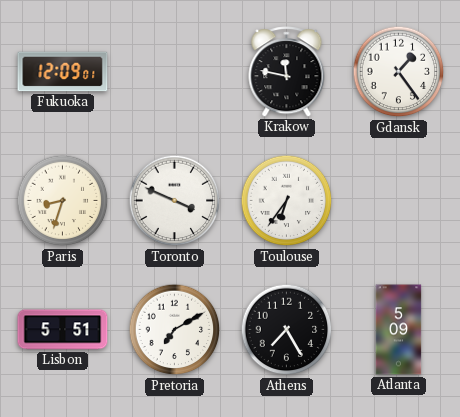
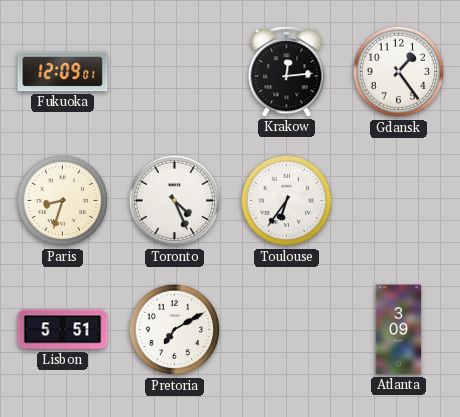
Krakow: 11:47 -> 12:14
Toronto: 3:49 -> 4:26
Athens: 7:25 -> none
Atlanta: 5:09 -> 3:09
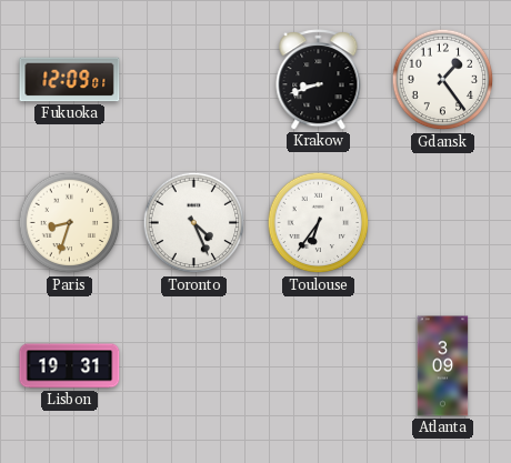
Krakow: 12:14 -> 8:42
Lisbon: 5:51 -> 19:31
Pretoria: 7:10 -> none
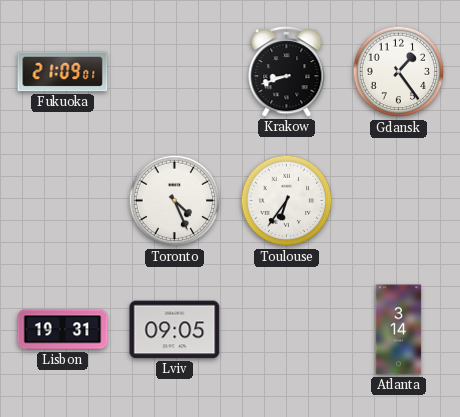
Fukuoka: 12:09 -> 21:09
Paris: 8:33 -> none
Lviv: none -> 09:05
Atlanta: 3:09 -> 3:14
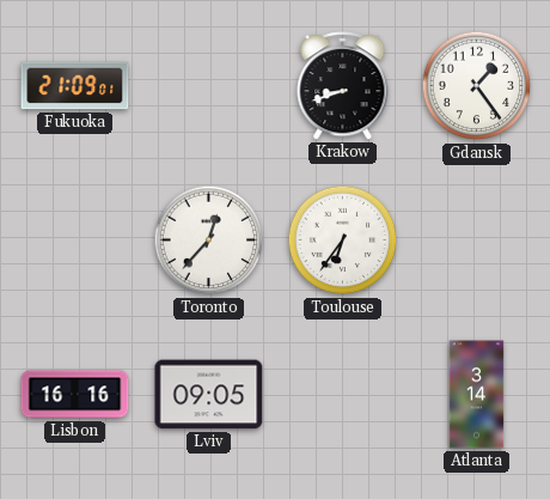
Toronto: 4:26 -> 12:37
Lisbon: 19:31 -> 16:16
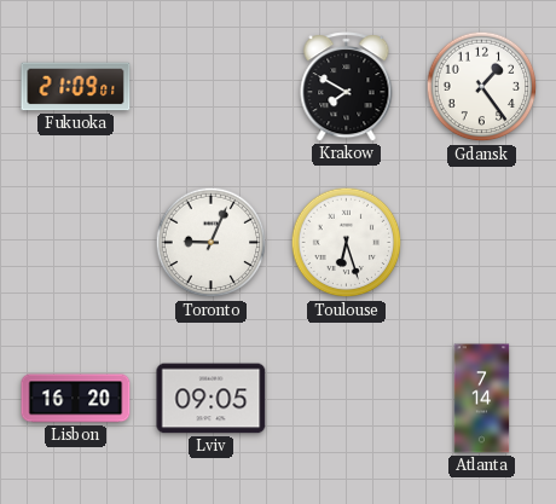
Krakow: 8:42 -> 7:50
Toronto: 12:37 -> 9:04
Toulouse: 6:36 -> 6:27
Lisbon: 16:16 -> 16:20
Atlanta: 3:14 -> 7:14
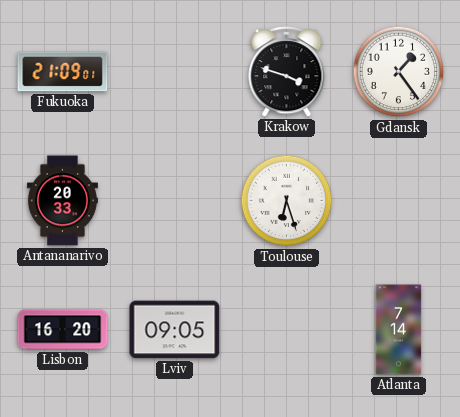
Krakow: 7:50 -> 3:48
Antananarivo: none -> 20:33
Toronto: 9:04 -> none
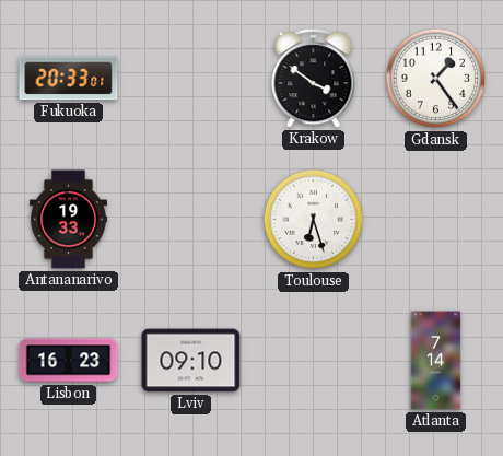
Fukuoka: 21:09 -> 20:33
Krakow: 3:48 -> 3:51
Antananarivo: 20:33 -> 19:33
Lisbon: 16:20 -> 16:23
Lviv: 09:05 -> 09:10
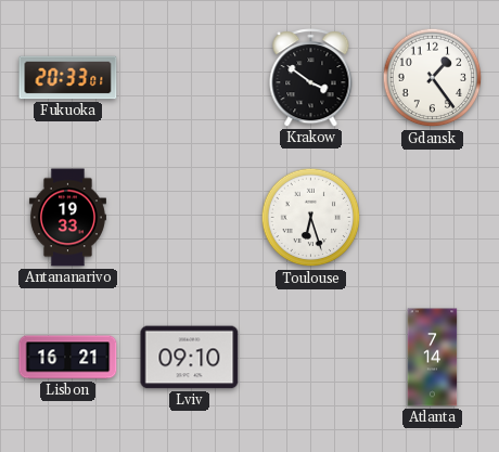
Lisbon: 16:23 -> 16:21
